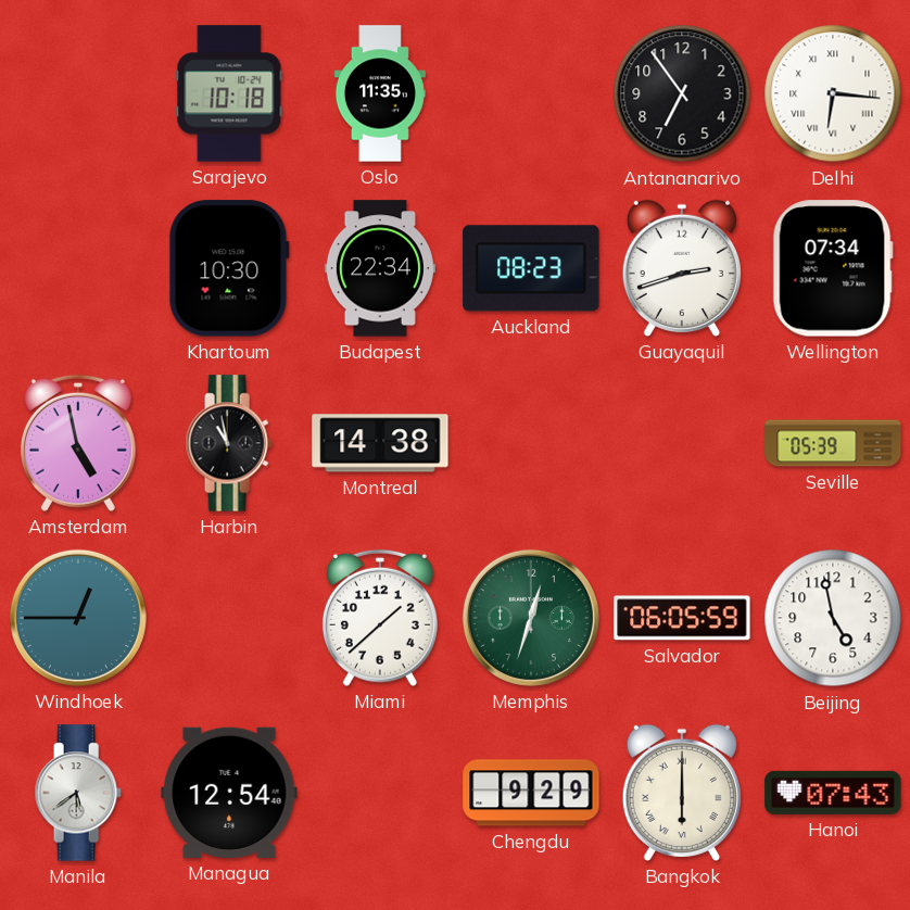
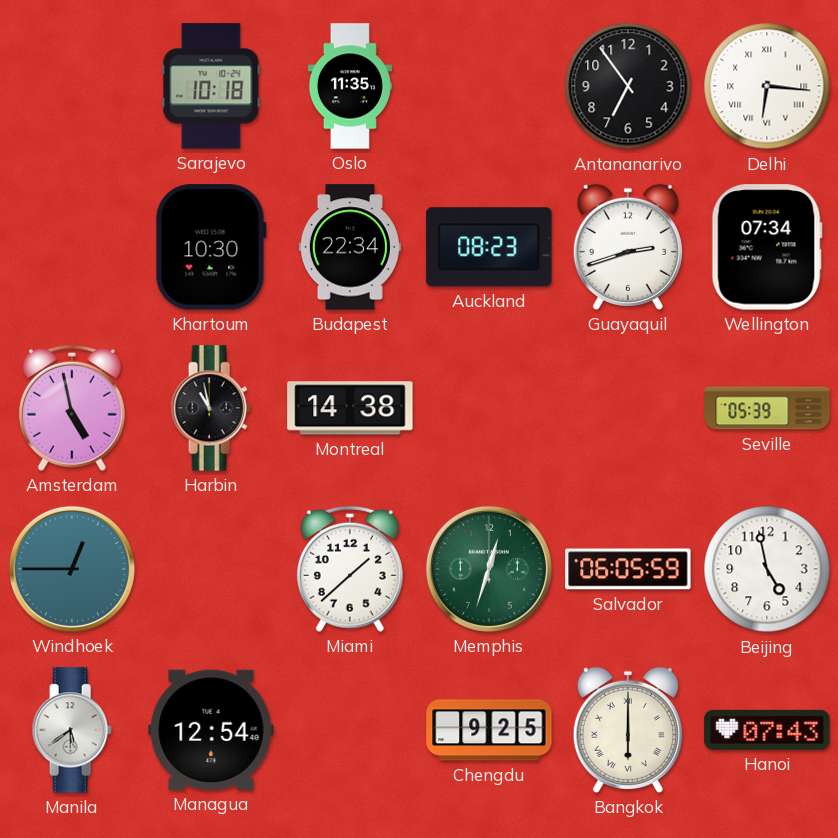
Chengdu: 9:29 -> 9:25
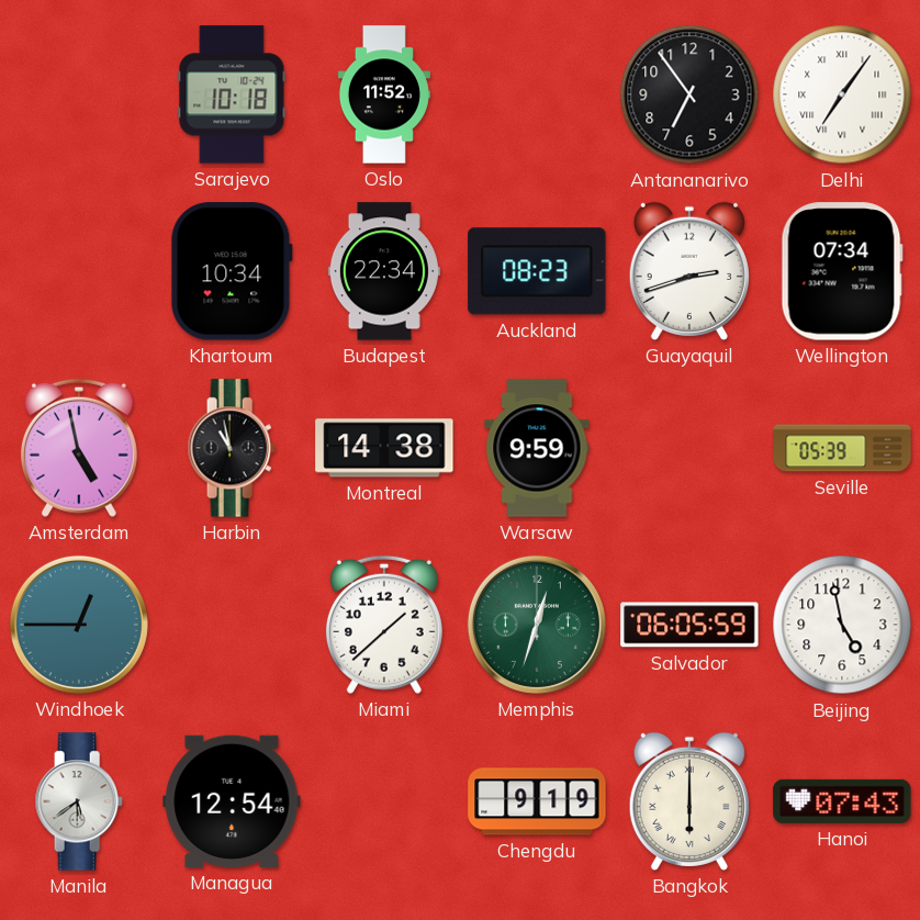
Oslo: 11:35 -> 11:52
Delhi: 6:16 -> 7:06
Khartoum: 10:30 -> 10:34
Warsaw: none -> 9:59
Chengdu: 9:25 -> 9:19
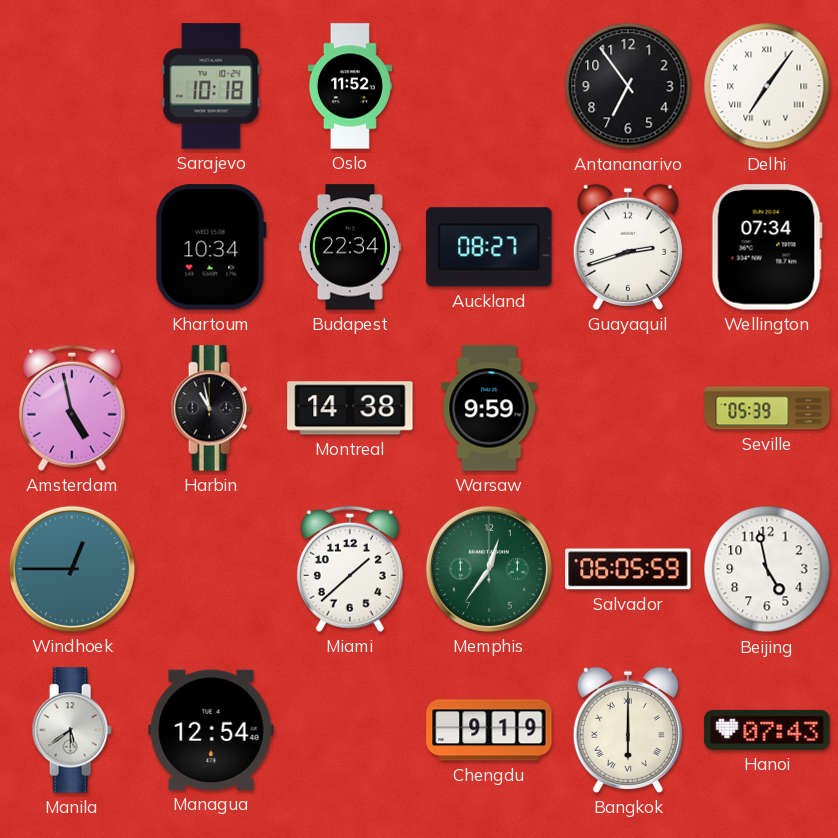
Auckland: 08:23 -> 08:27
Memphis: 12:33 -> 12:36
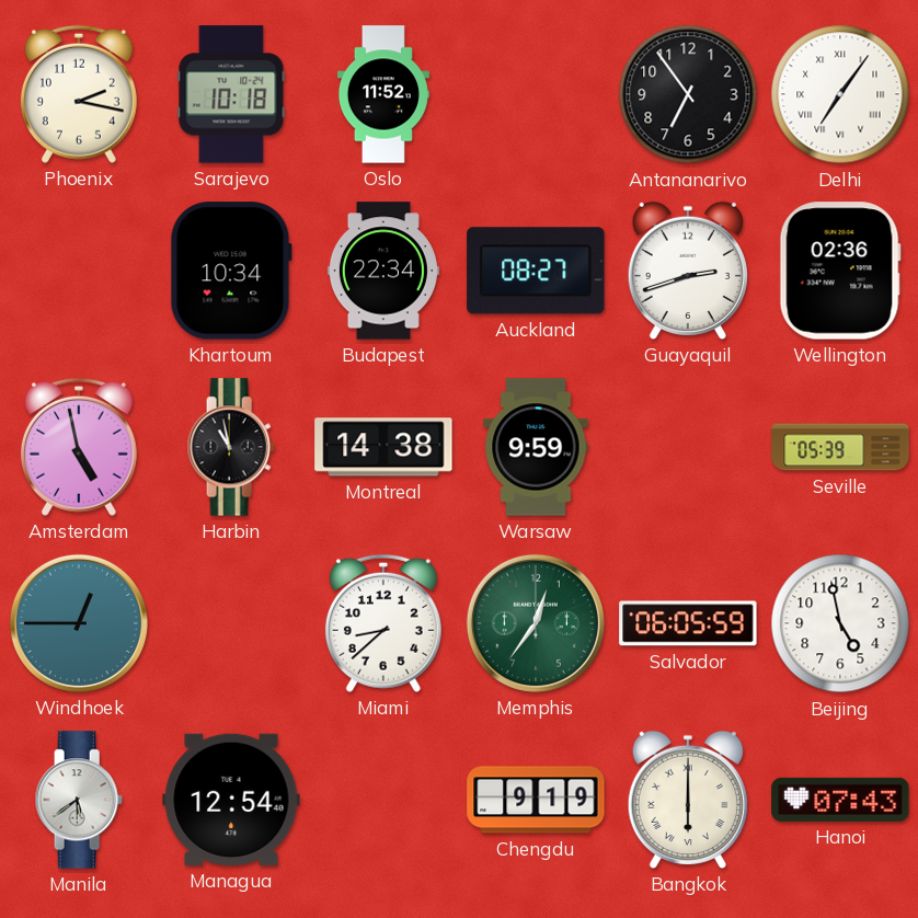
Phoenix: none -> 2:17
Wellington: 07:34 -> 02:36
Miami: 1:38 -> 8:38
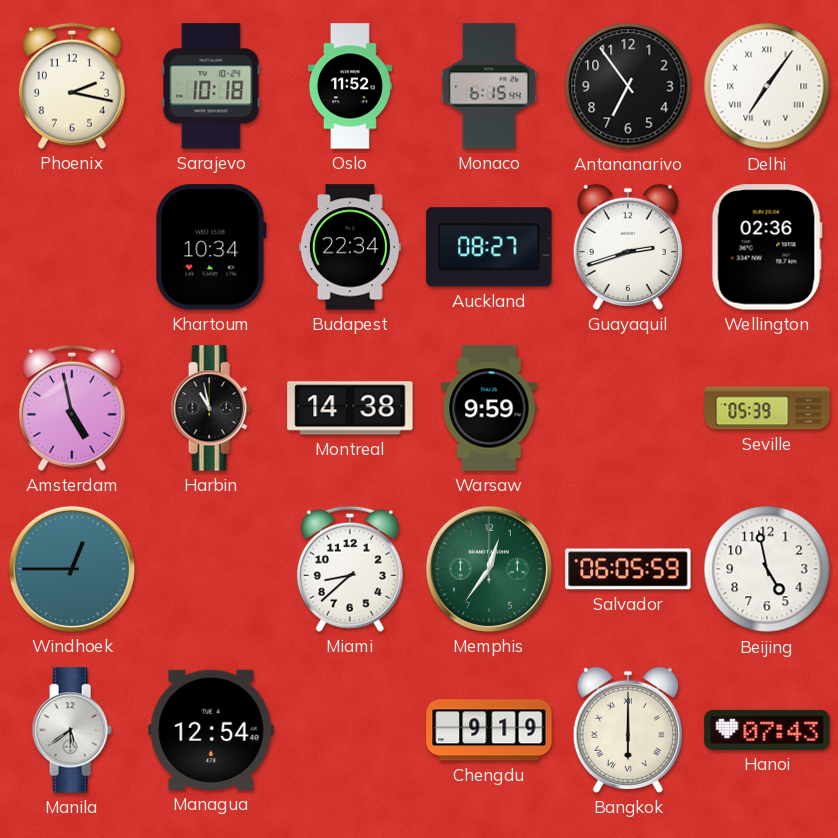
Monaco: none -> 6:15
